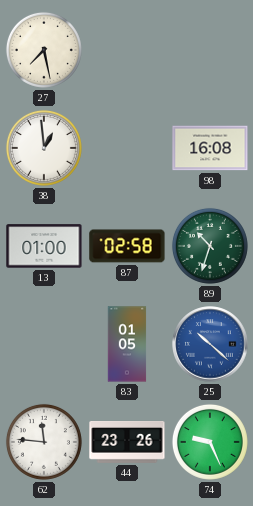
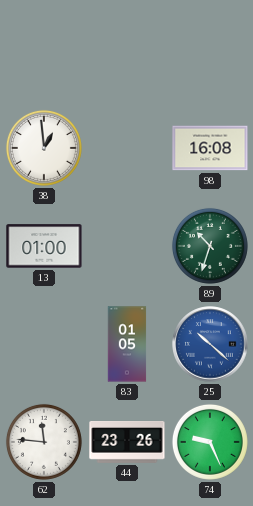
27: 7:28 -> none
87: 02:58 -> none
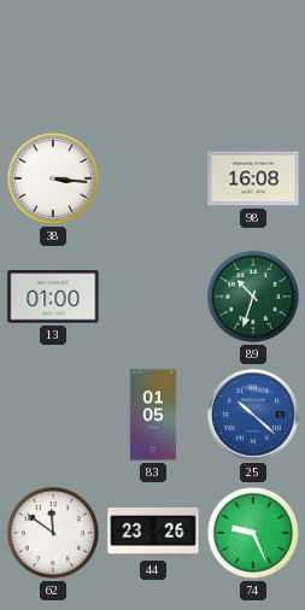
38: 12:59 -> 3:16
62: 11:46 -> 11:51
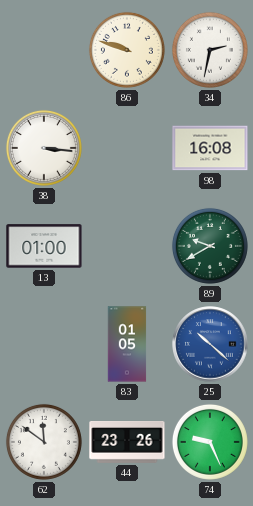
86: none -> 9:48
34: none -> 2:32
89: 10:33 -> 9:40
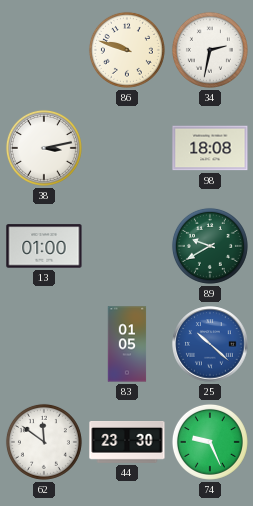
38: 3:16 -> 3:13
98: 16:08 -> 18:08
44: 23:26 -> 23:30
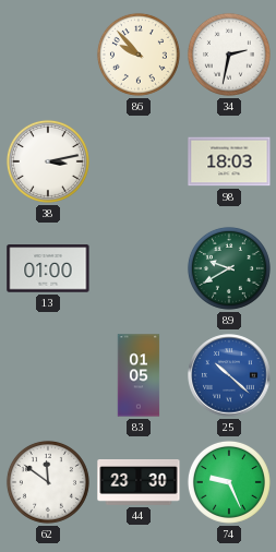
86: 9:48 -> 9:53
98: 18:08 -> 18:03
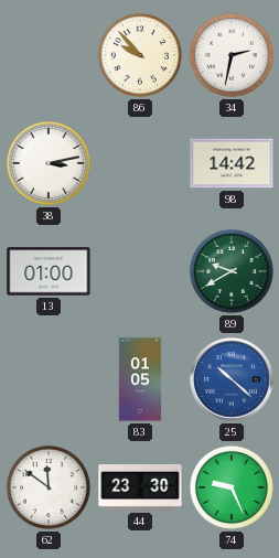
98: 18:03 -> 14:42
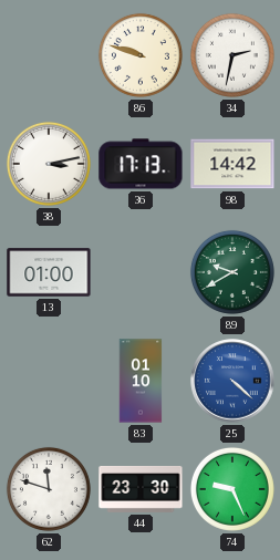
86: 9:53 -> 9:48
36: none -> 17:13
83: 01:05 -> 01:10
25: 10:22 -> 4:22
62: 11:51 -> 11:48
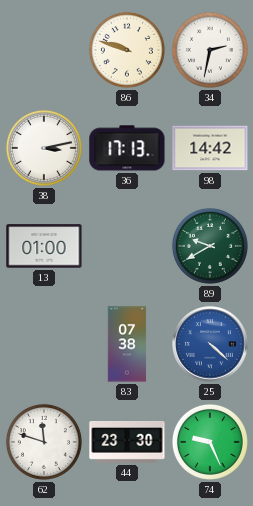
83: 01:10 -> 07:38
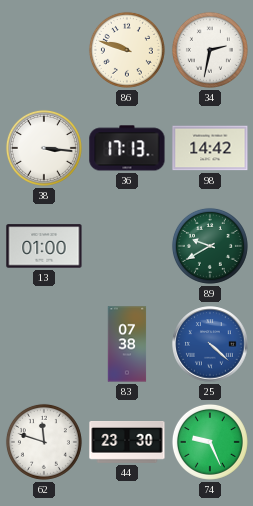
38: 3:13 -> 3:16
